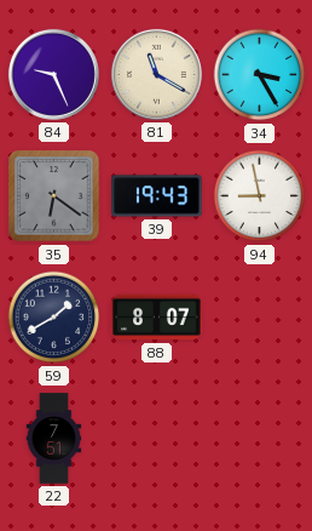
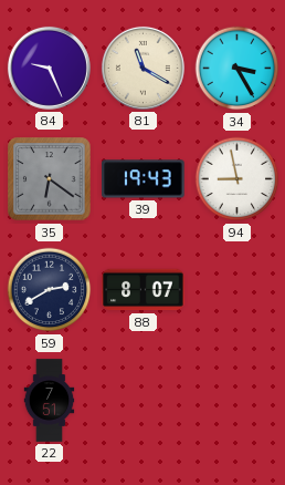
59: 1:40 -> 2:40
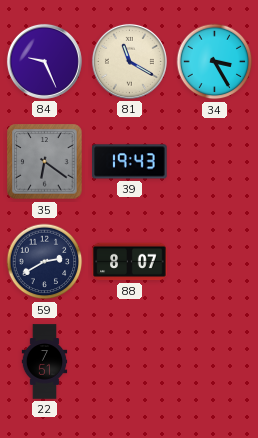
94: 8:58 -> none
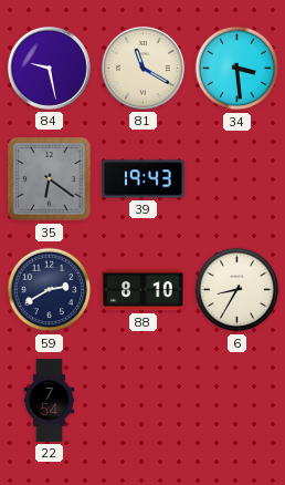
84: 9:26 -> 9:28
34: 3:25 -> 3:29
88: 8:07 -> 8:10
6: none -> 8:35
22: 7:51 -> 7:54
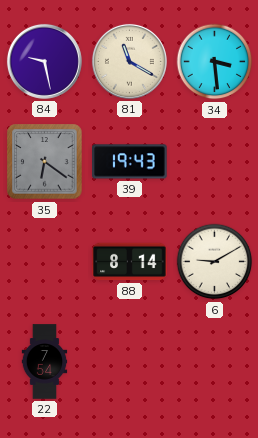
59: 2:40 -> none
88: 8:10 -> 8:14
6: 8:35 -> 9:10
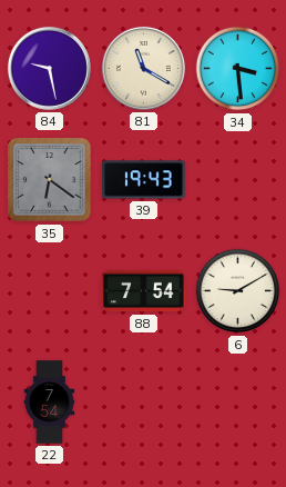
88: 8:14 -> 7:54
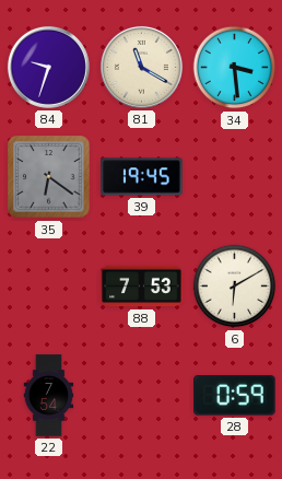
84: 9:28 -> 9:33
39: 19:43 -> 19:45
88: 7:54 -> 7:53
6: 9:10 -> 6:10
28: none -> 0:59
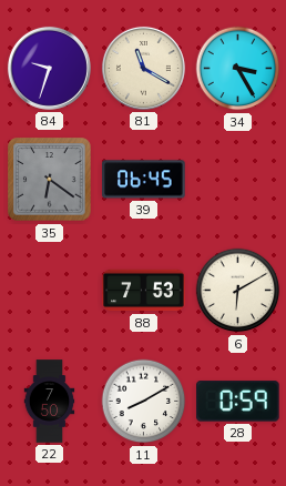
34: 3:29 -> 3:25
39: 19:45 -> 06:45
22: 7:54 -> 7:50
11: none -> 8:10
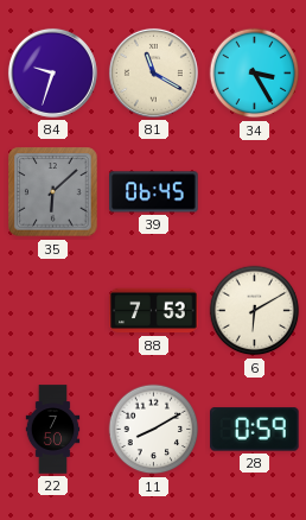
35: 6:21 -> 6:08
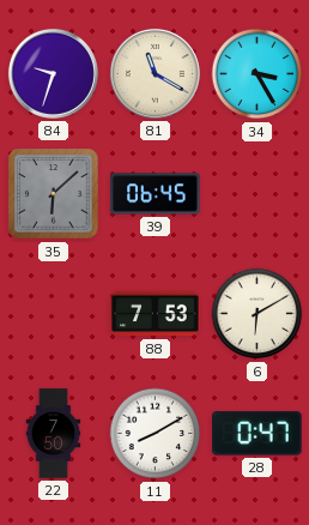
28: 0:59 -> 0:47
